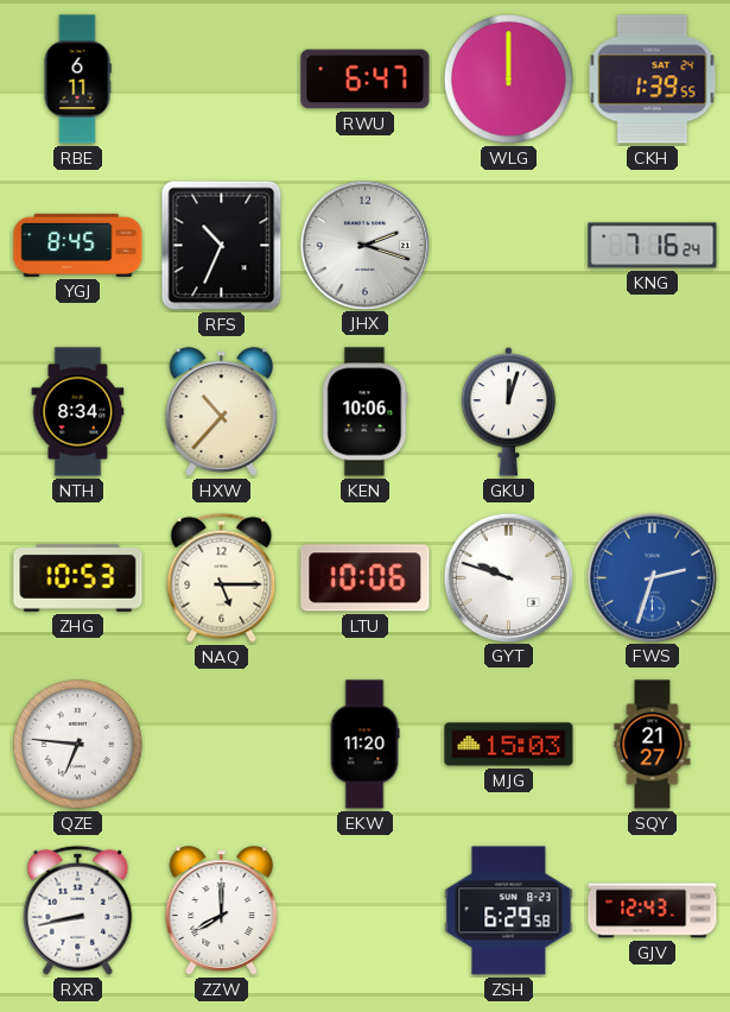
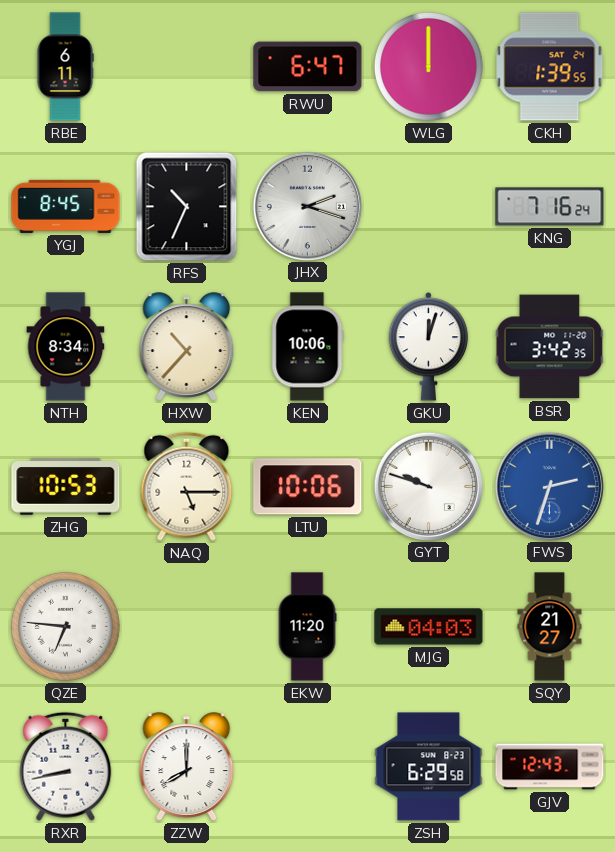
BSR: none -> 3:42
MJG: 15:03 -> 04:03
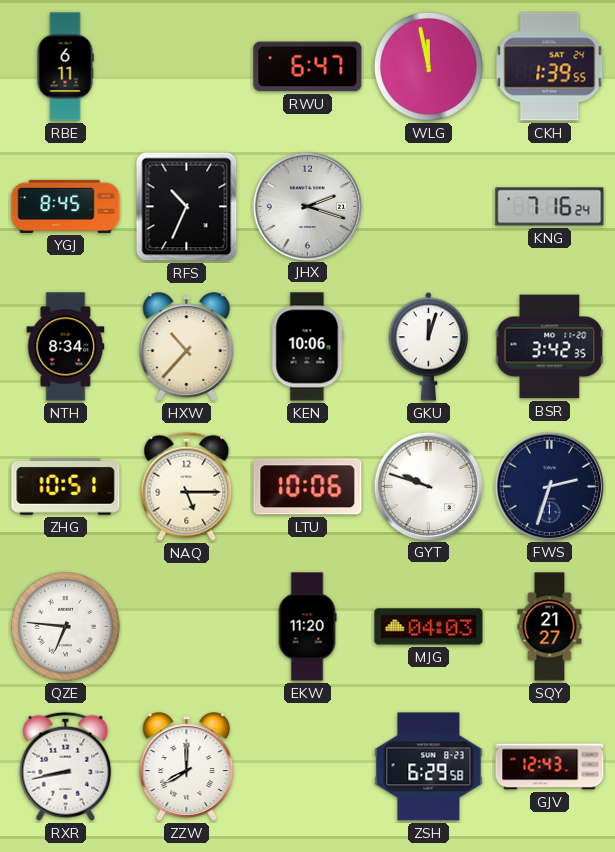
WLG: 12:00 -> 11:58
ZHG: 10:53 -> 10:51
FWS dial: blue -> navy
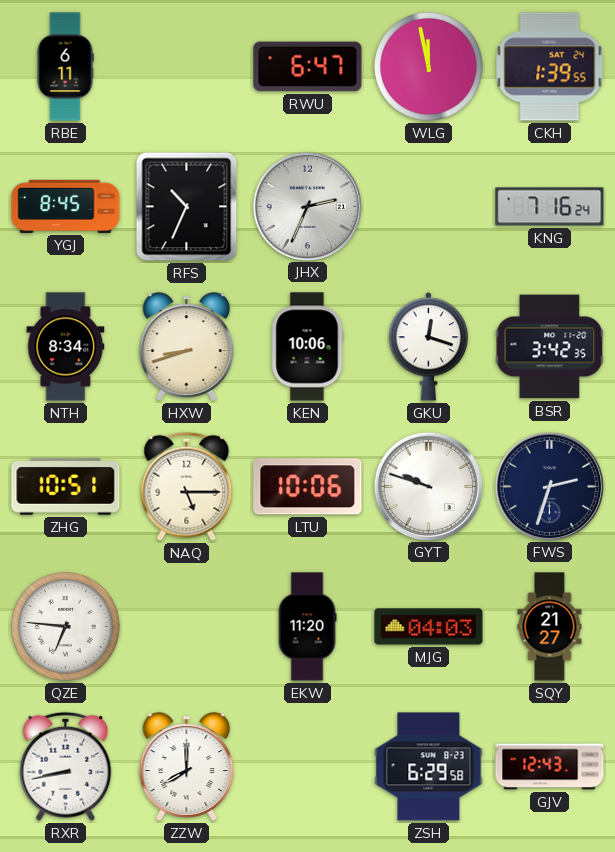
JHX: 2:18 -> 2:34
HXW: 10:37 -> 8:42
GKU: 12:03 -> 12:18
